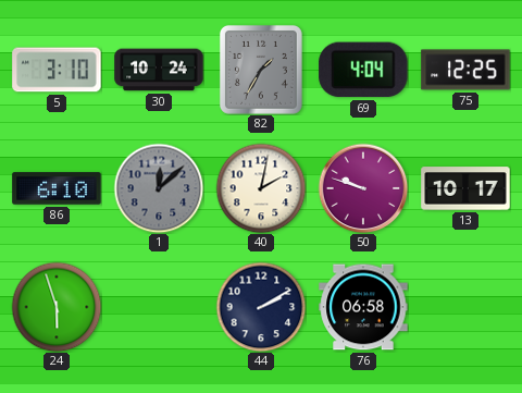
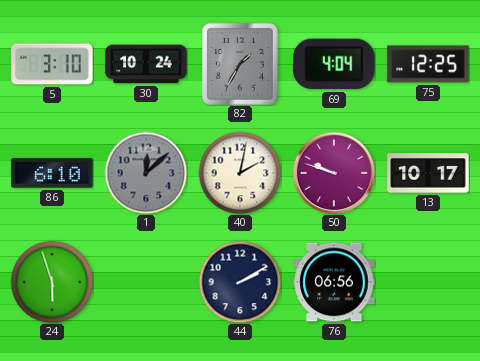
76: 06:58 -> 06:56
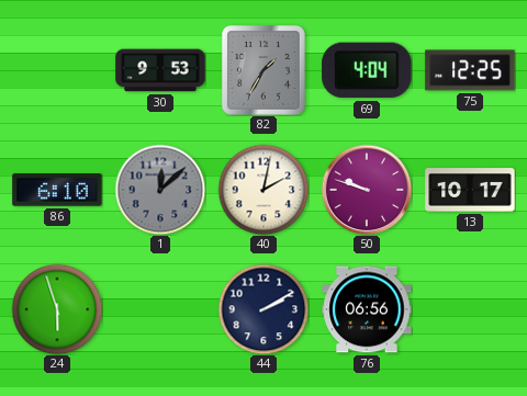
5: 3:10 -> none
30: 10:24 -> 9:53
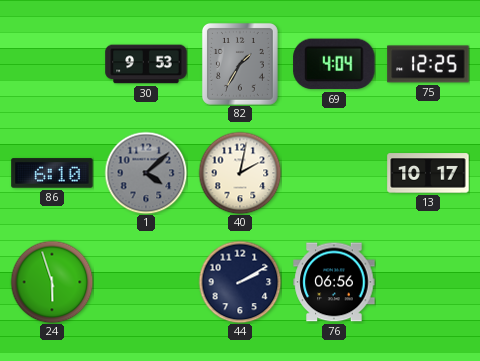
1: 12:08 -> 4:08
50: 9:48 -> none
